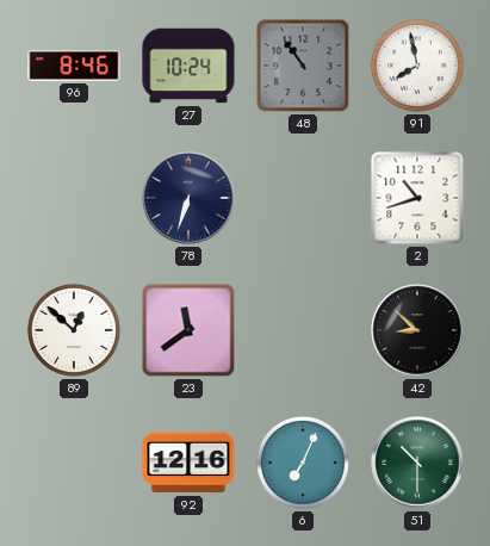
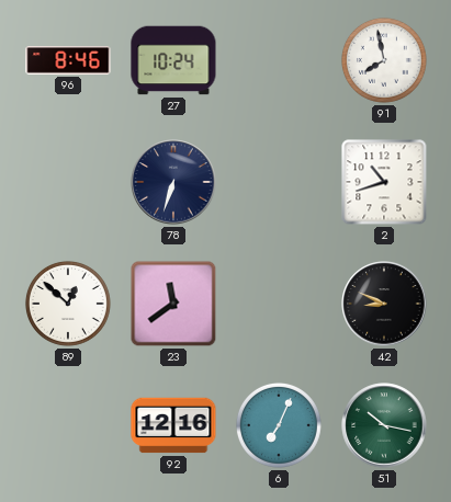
48: 10:54 -> none
42: 8:52 -> 8:49
51: 10:30 -> 10:17
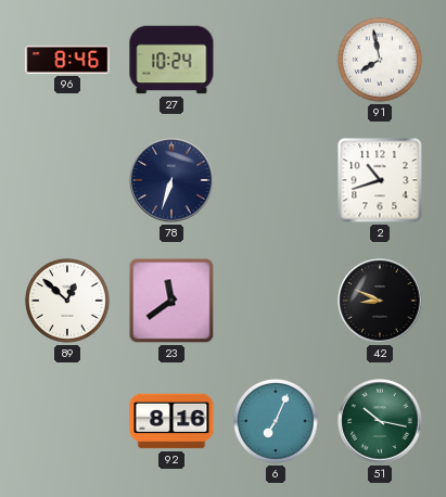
92: 12:16 -> 8:16
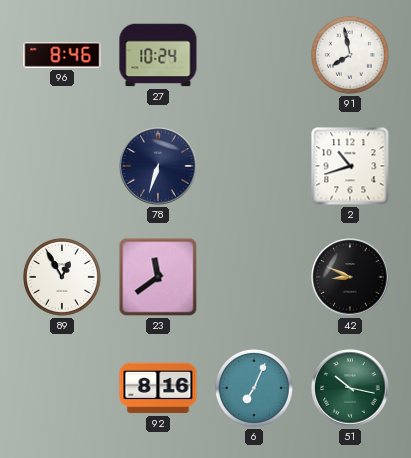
89: 12:52 -> 12:55
